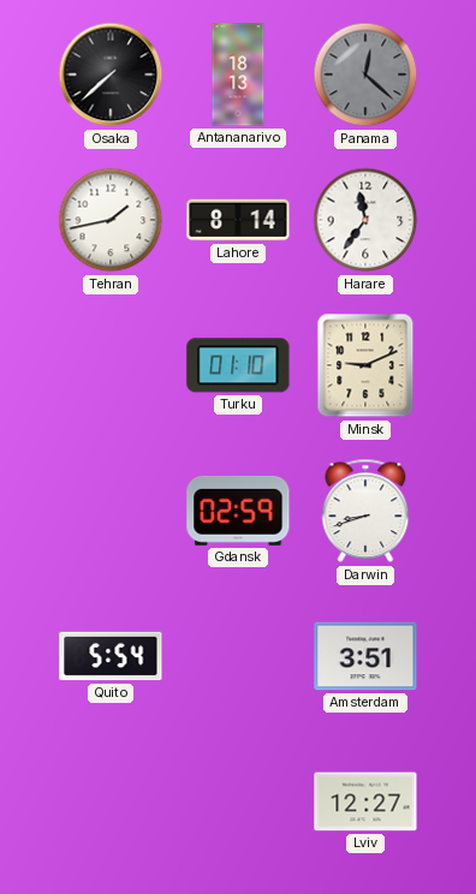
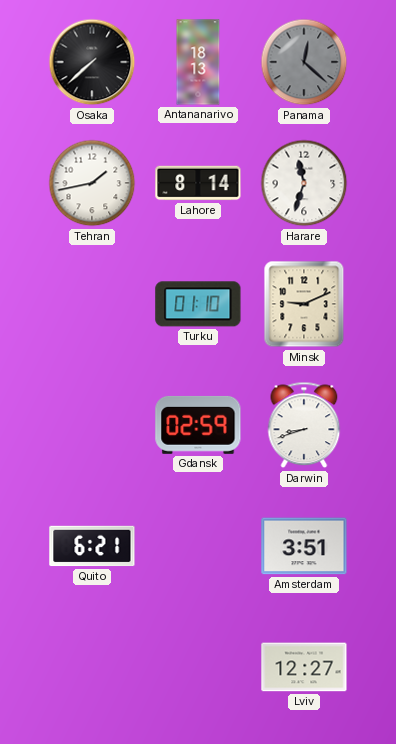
Harare: 11:36 -> 11:33
Quito: 5:54 -> 6:21
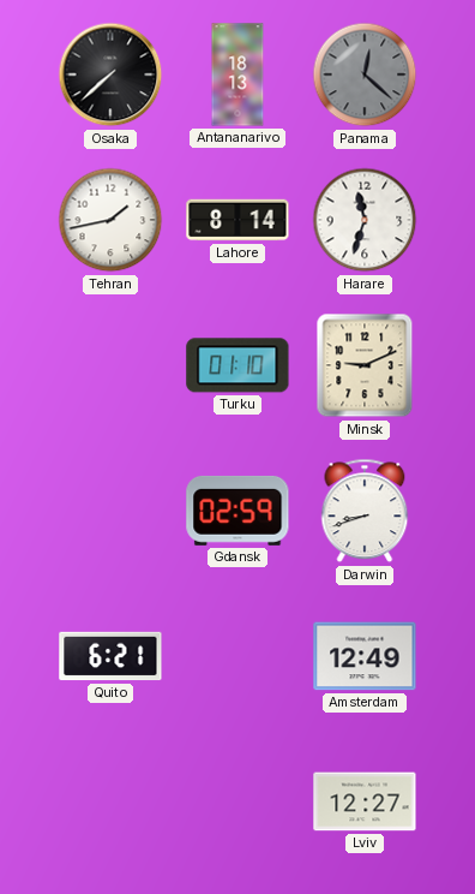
Amsterdam: 3:51 -> 12:49
